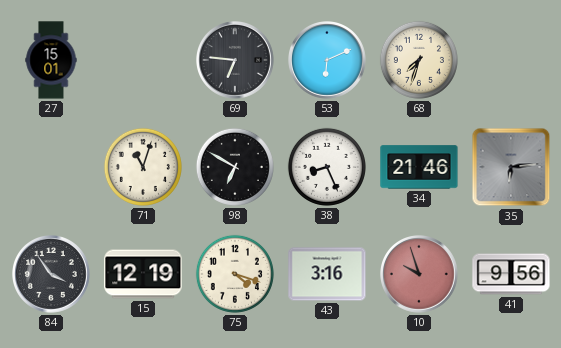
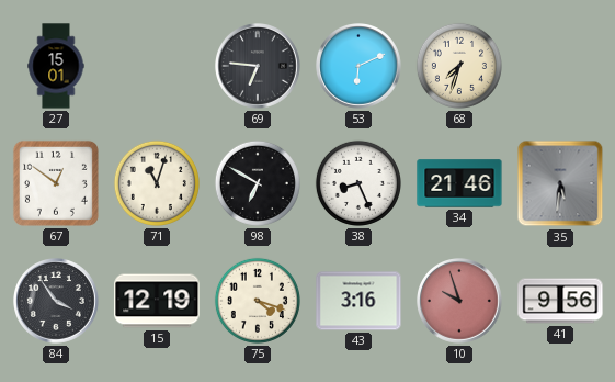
67: none -> 12:51
35: 6:14 -> 5:31
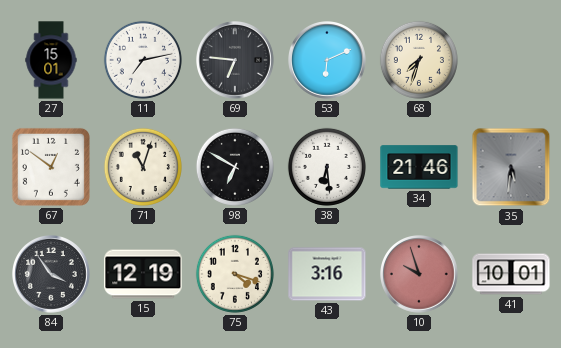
11: none -> 7:13
38: 8:26 -> 6:29
41: 9:56 -> 10:01
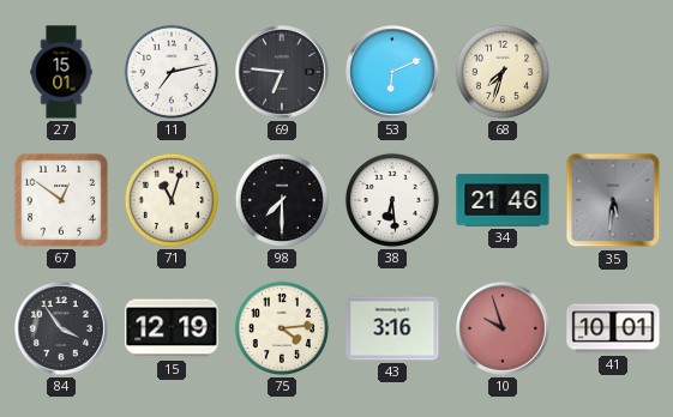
98: 6:50 -> 7:30
75: 4:18 -> 4:14
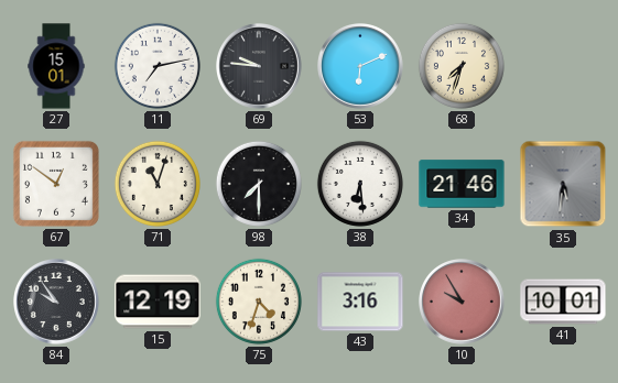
69: 6:46 -> 9:46
84: 3:54 -> 9:54
75: 4:14 -> 4:33
10: 9:57 -> 9:55
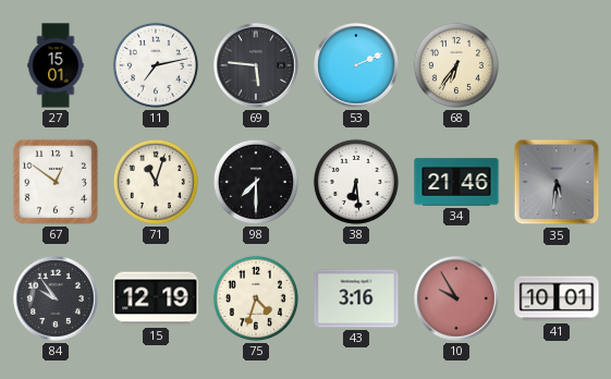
69: 9:46 -> 5:46
53: 6:11 -> 2:11
68: 7:33 -> 6:36
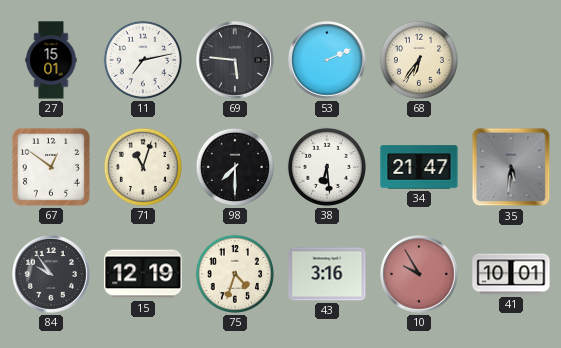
34: 21:46 -> 21:47
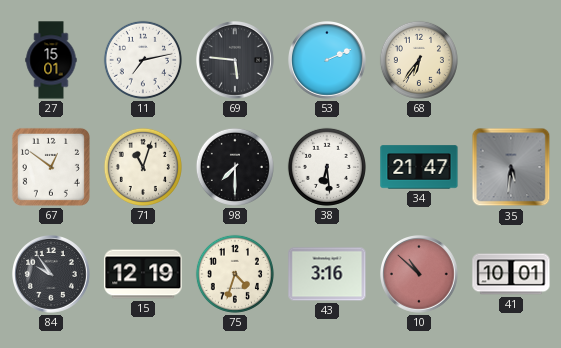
10: 9:55 -> 10:52
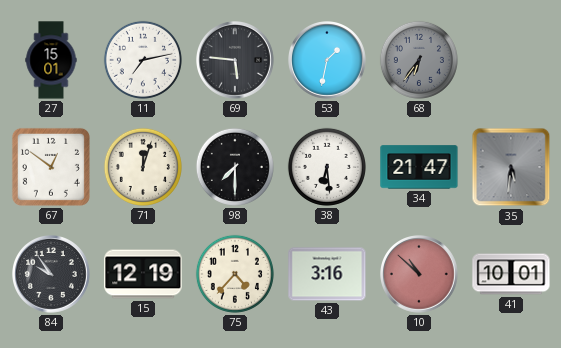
53: 2:11 -> 1:32
68 dial: cream -> grey
71: 11:03 -> 12:03
75: 4:33 -> 4:37
